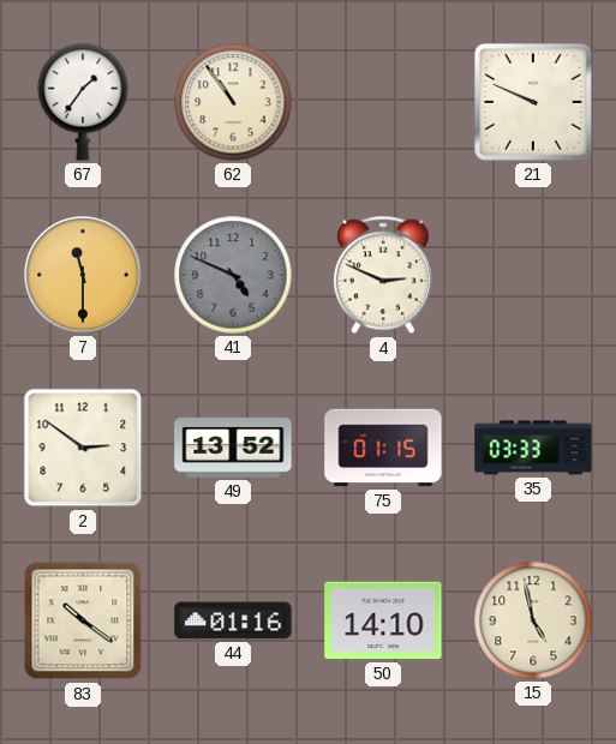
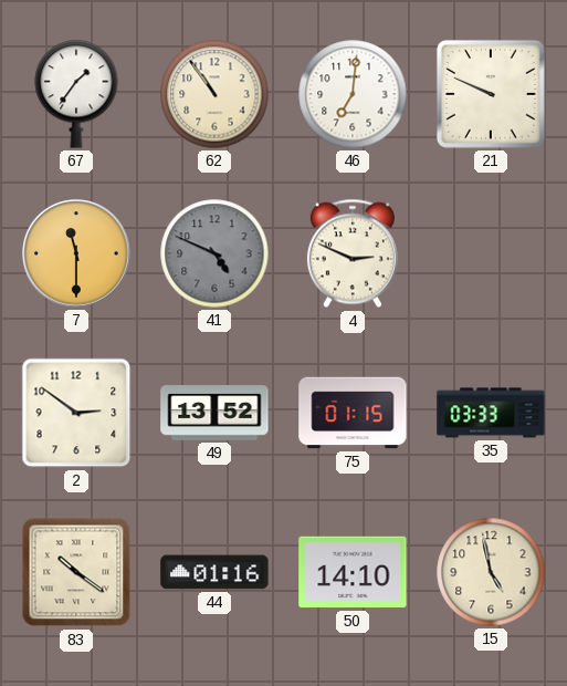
46: none -> 7:01
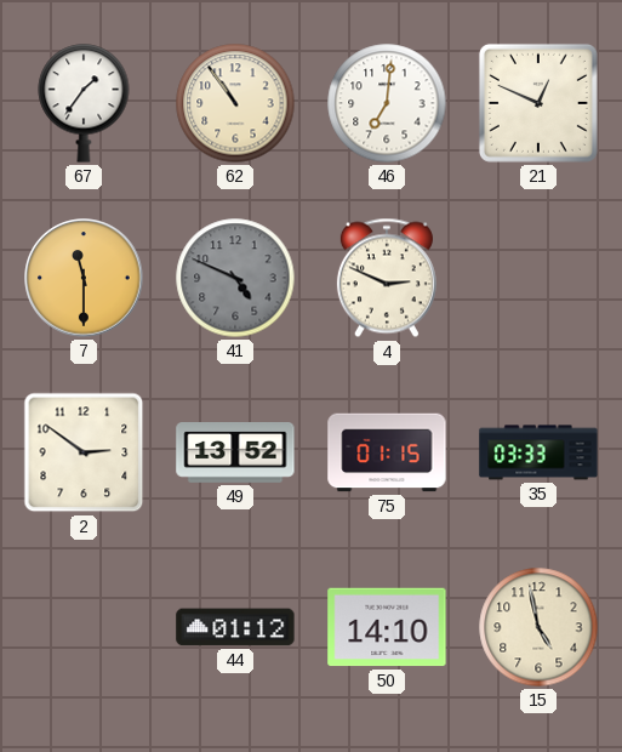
21: 9:49 -> 12:49
83: 10:21 -> none
44: 01:16 -> 01:12
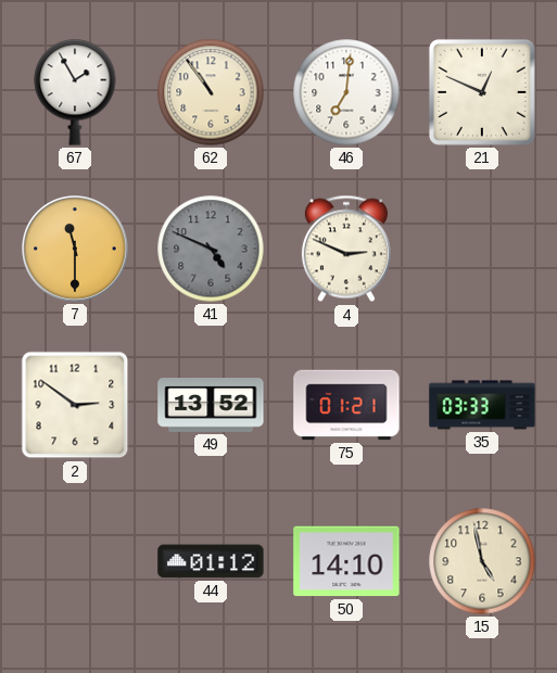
67: 1:36 -> 1:55
75: 01:15 -> 01:21
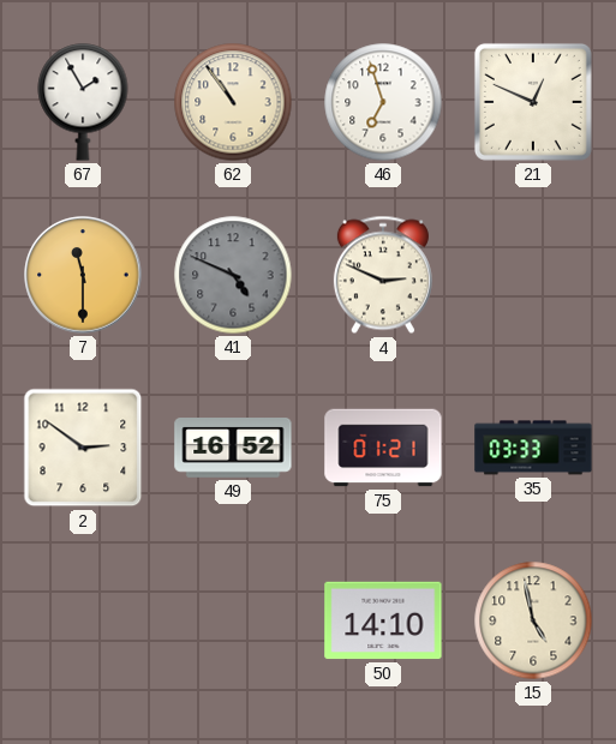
46: 7:01 -> 6:57
49: 13:52 -> 16:52
44: 01:12 -> none
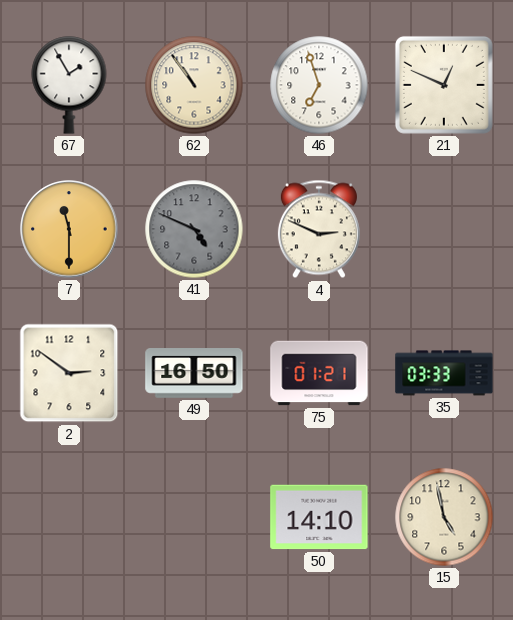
49: 16:52 -> 16:50
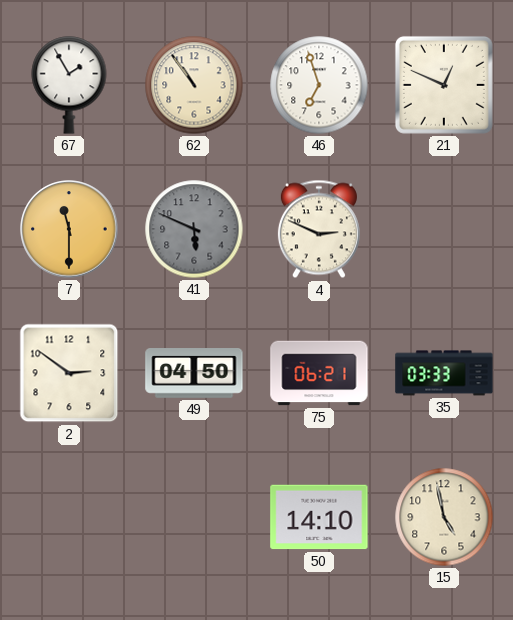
41: 4:49 -> 5:49
49: 16:50 -> 04:50
75: 01:21 -> 06:21
